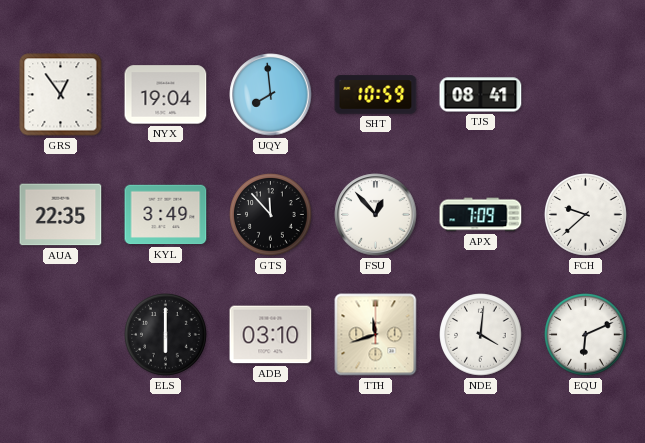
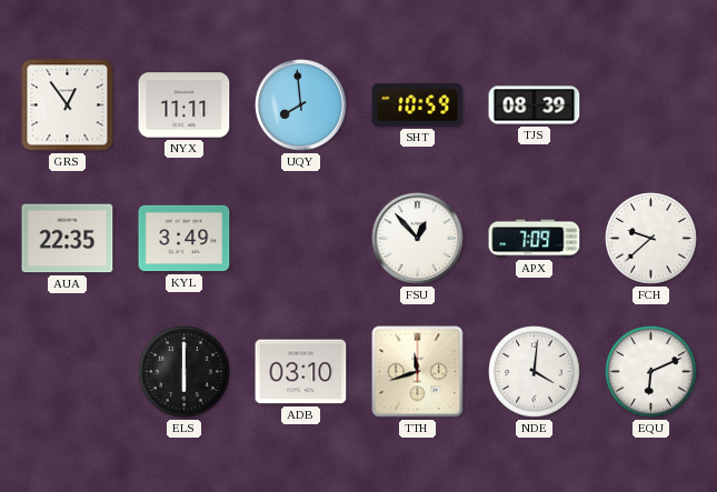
NYX: 19:04 -> 11:11
TJS: 08:41 -> 08:39
GTS: 11:53 -> none
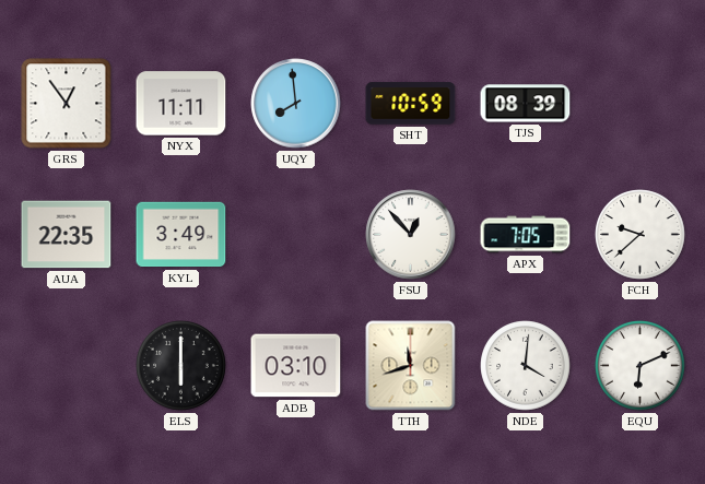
APX: 7:09 -> 7:05
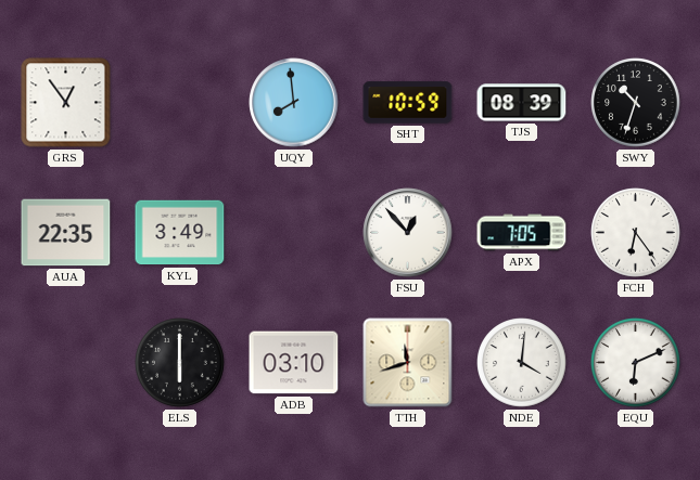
NYX: 11:11 -> none
SWY: none -> 10:33
FCH: 9:38 -> 6:24
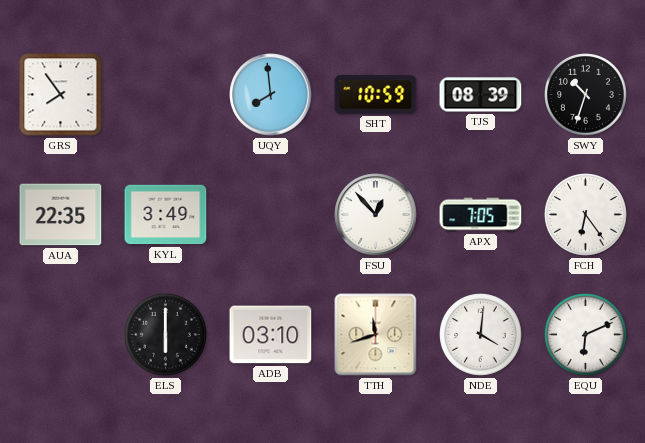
GRS: 12:54 -> 7:54
